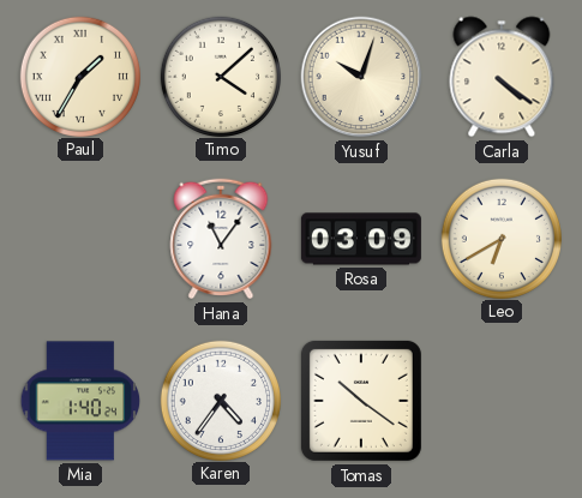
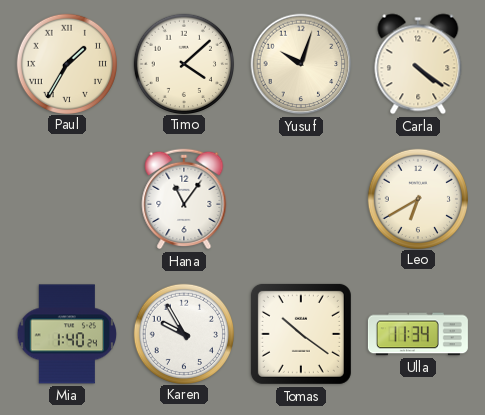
Rosa: 03:09 -> none
Karen: 4:36 -> 9:55
Ulla: none -> 11:34
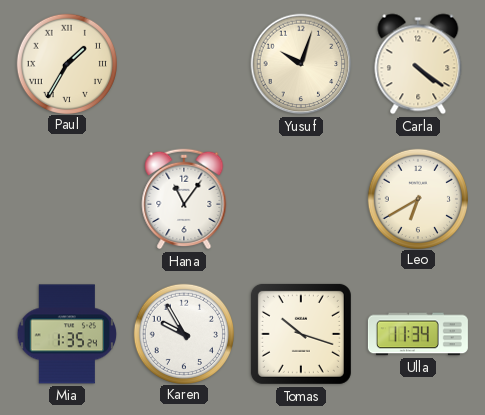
Timo: 4:08 -> none
Mia: 1:40 -> 1:35
Tomas: 10:21 -> 10:18
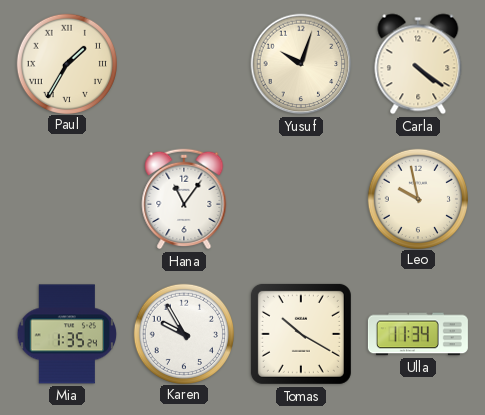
Leo: 6:40 -> 9:58
Tomas: 10:18 -> 10:20
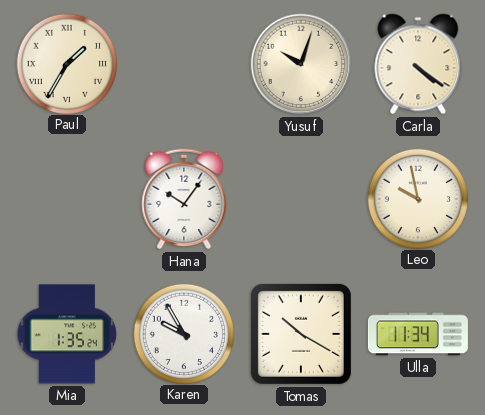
Hana: 11:06 -> 10:06
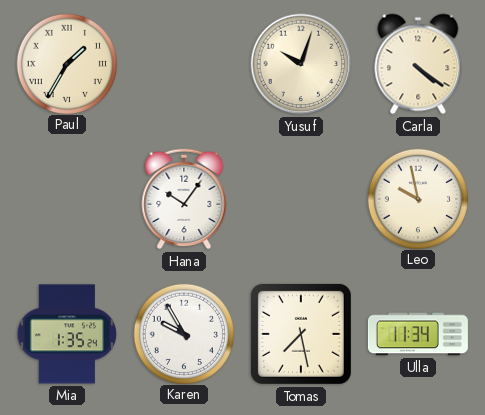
Tomas: 10:20 -> 7:28
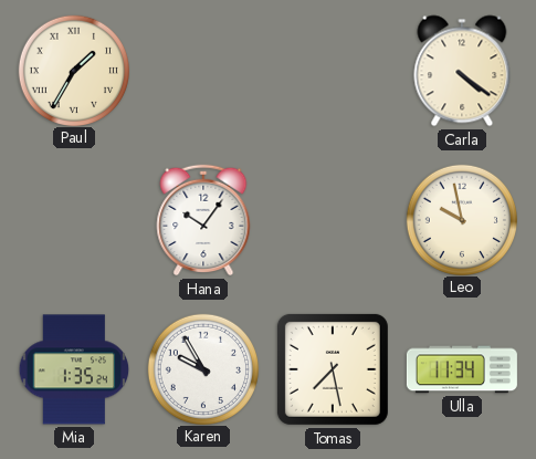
Yusuf: 10:03 -> none
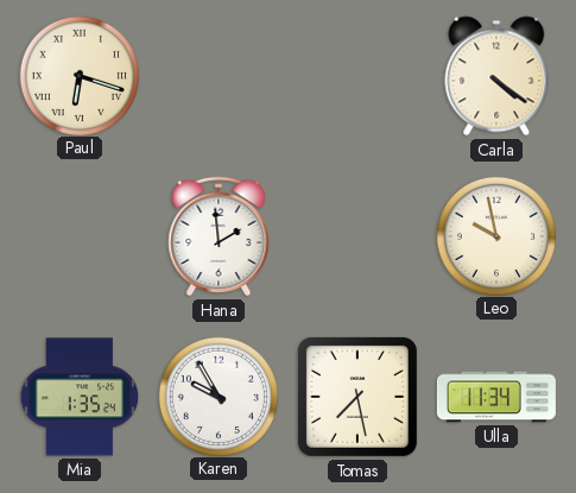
Paul: 1:35 -> 6:18
Hana: 10:06 -> 1:59
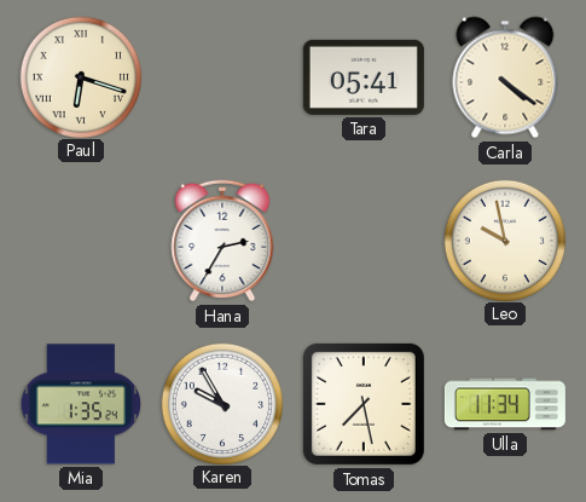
Tara: none -> 05:41
Hana: 1:59 -> 2:35
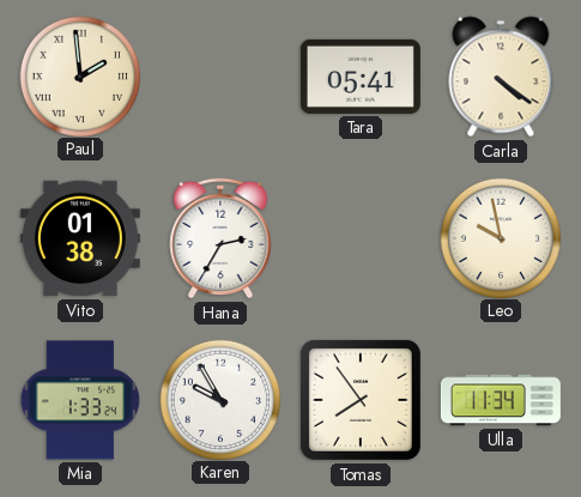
Paul: 6:18 -> 1:59
Vito: none -> 01:38
Mia: 1:35 -> 1:33
Tomas: 7:28 -> 7:54
